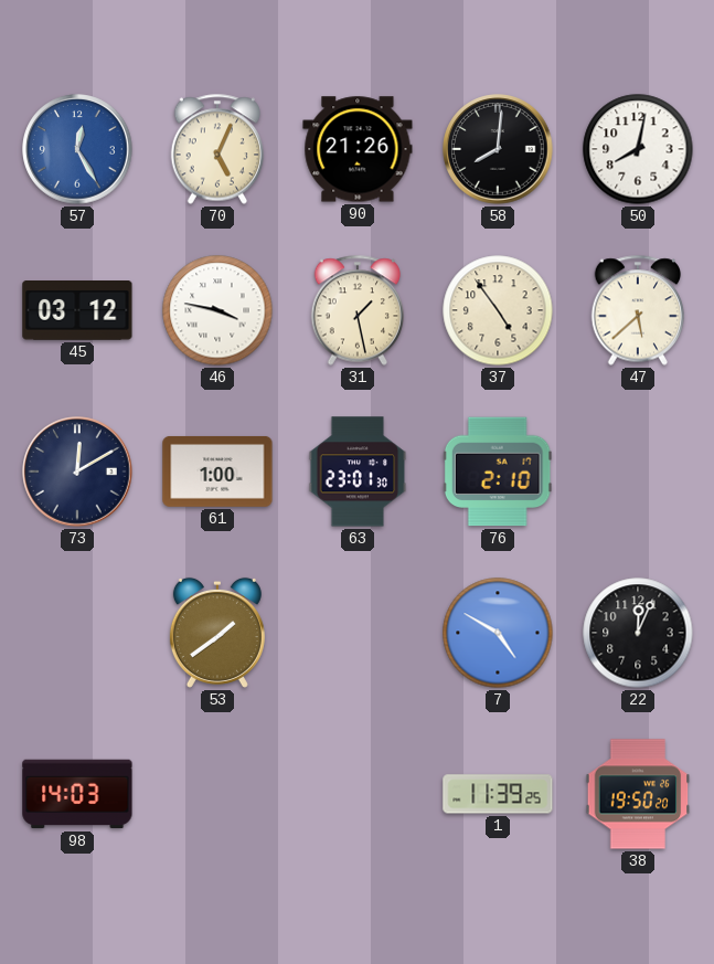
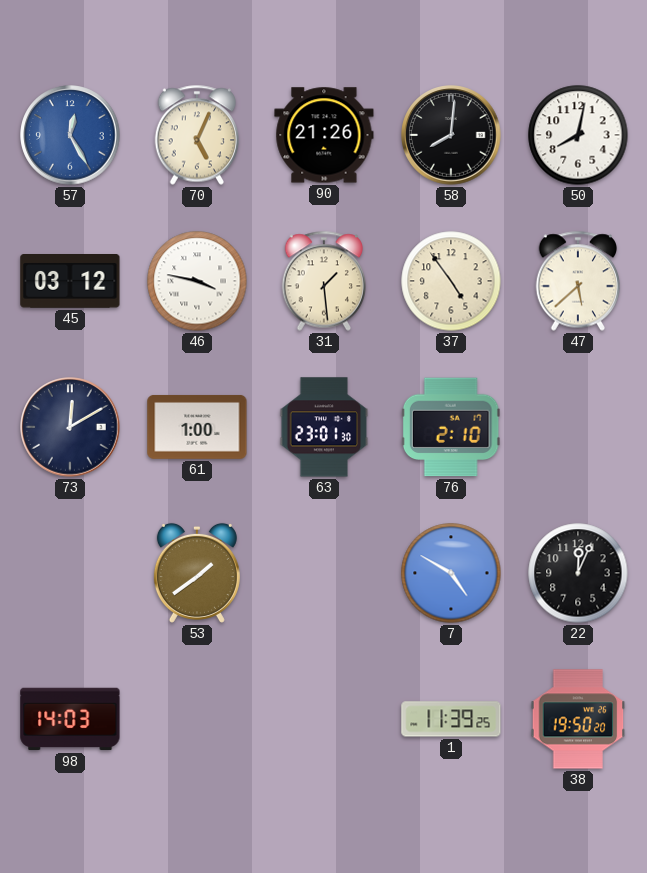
31: 1:28 -> 1:29
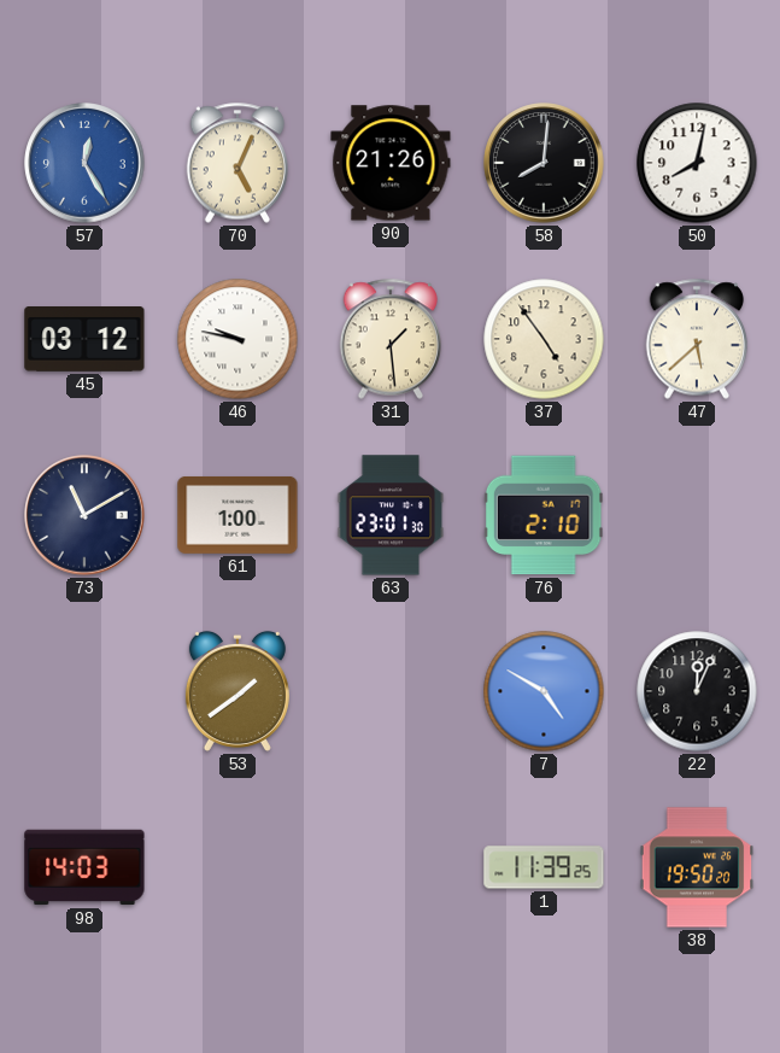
46: 3:47 -> 9:47
73: 12:10 -> 11:10
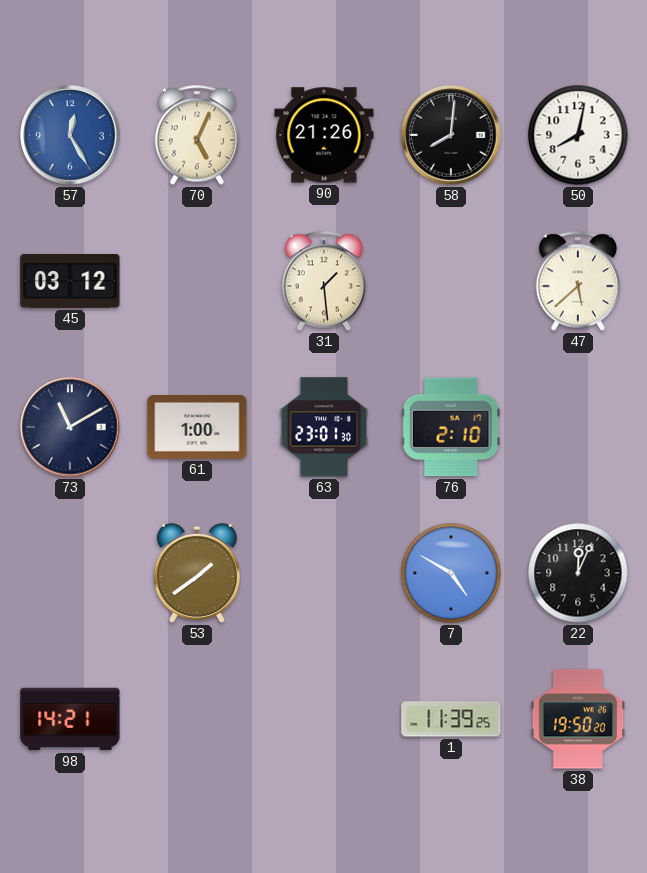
46: 9:47 -> none
37: 4:54 -> none
98: 14:03 -> 14:21
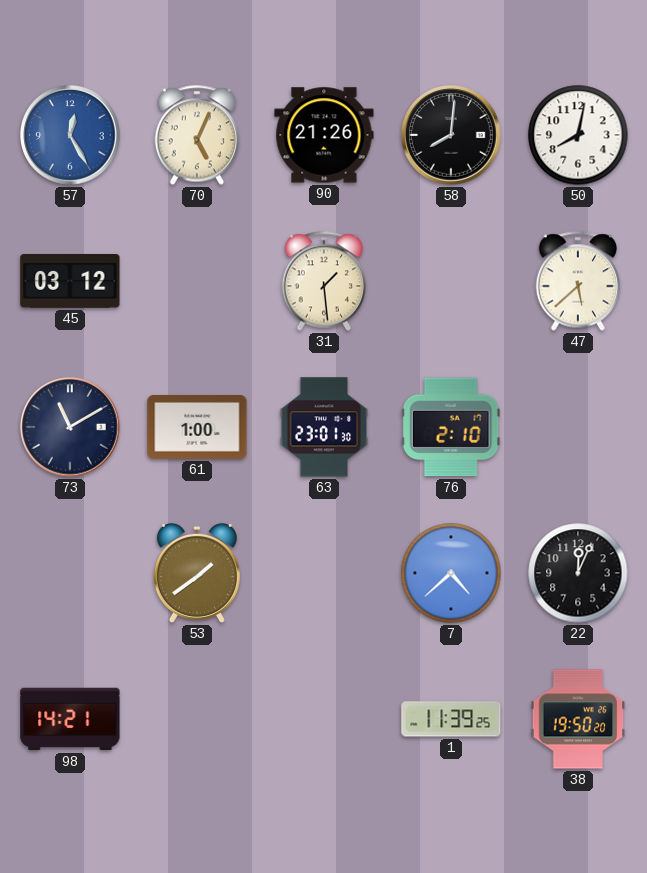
7: 4:50 -> 4:38
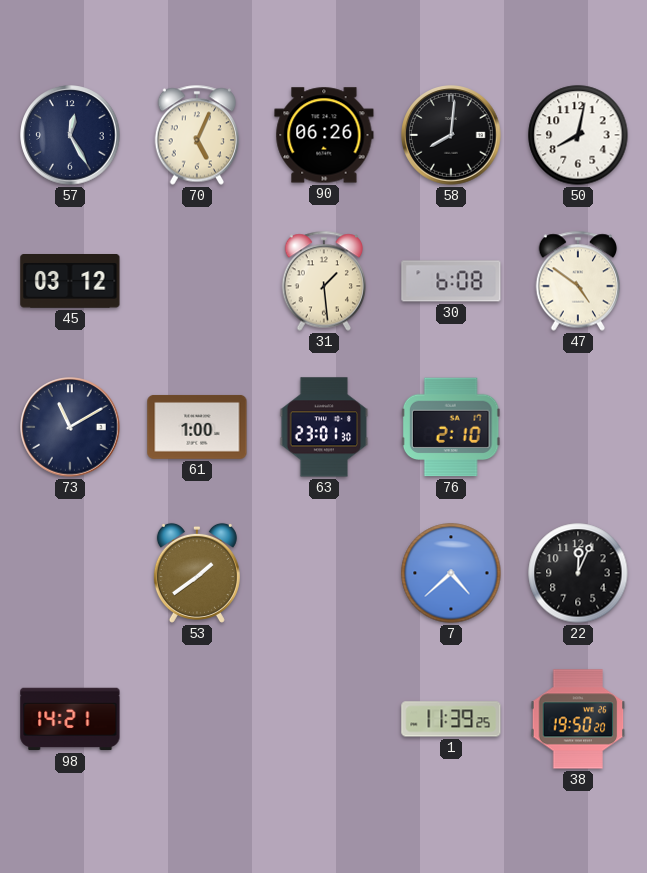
57 dial: blue -> navy
90: 21:26 -> 06:26
30: none -> 6:08
47: 5:38 -> 4:51
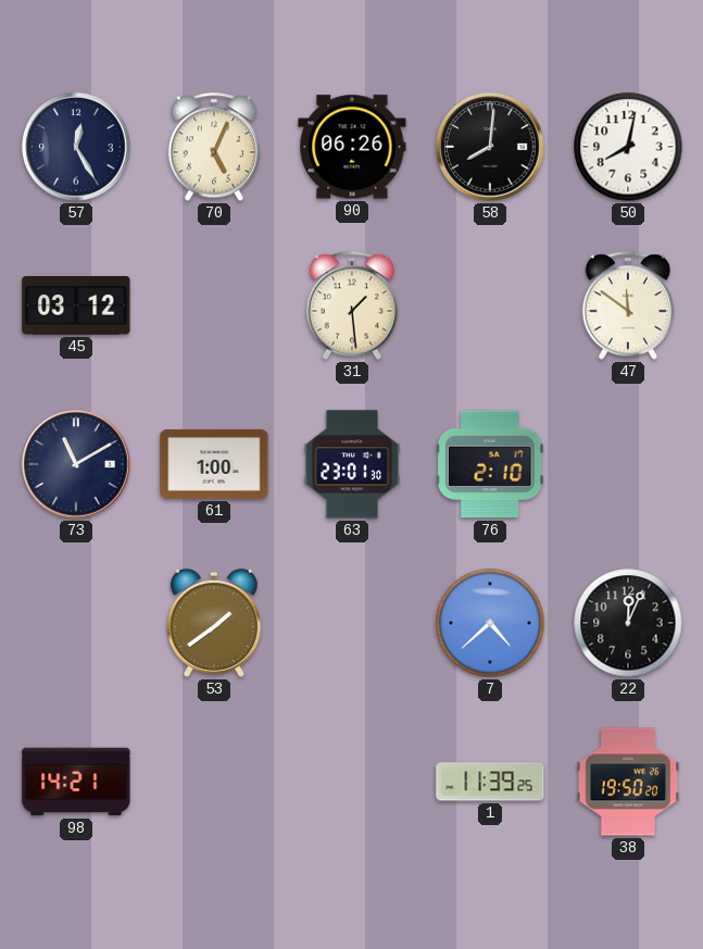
30: 6:08 -> none
47: 4:51 -> 11:51
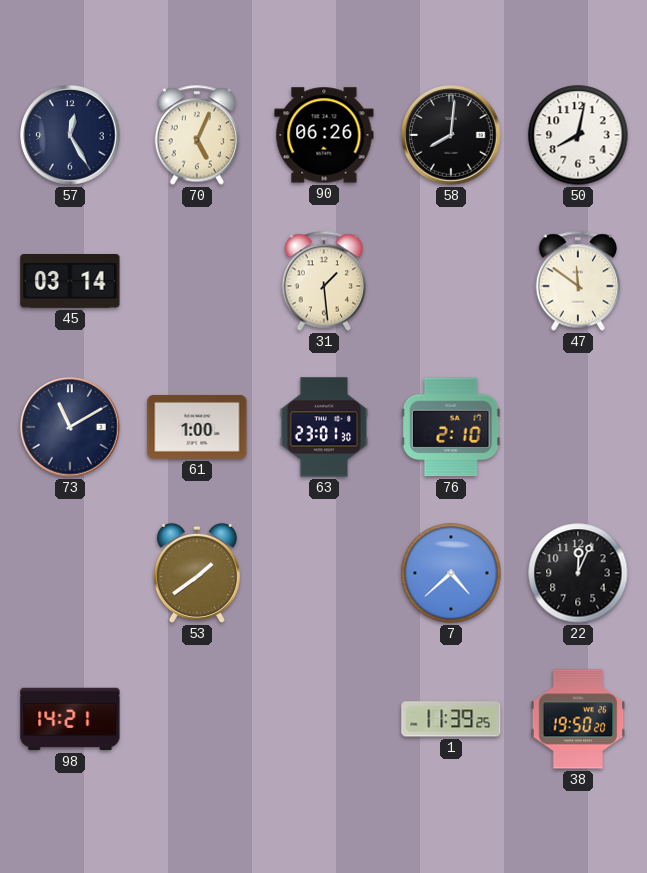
45: 03:12 -> 03:14
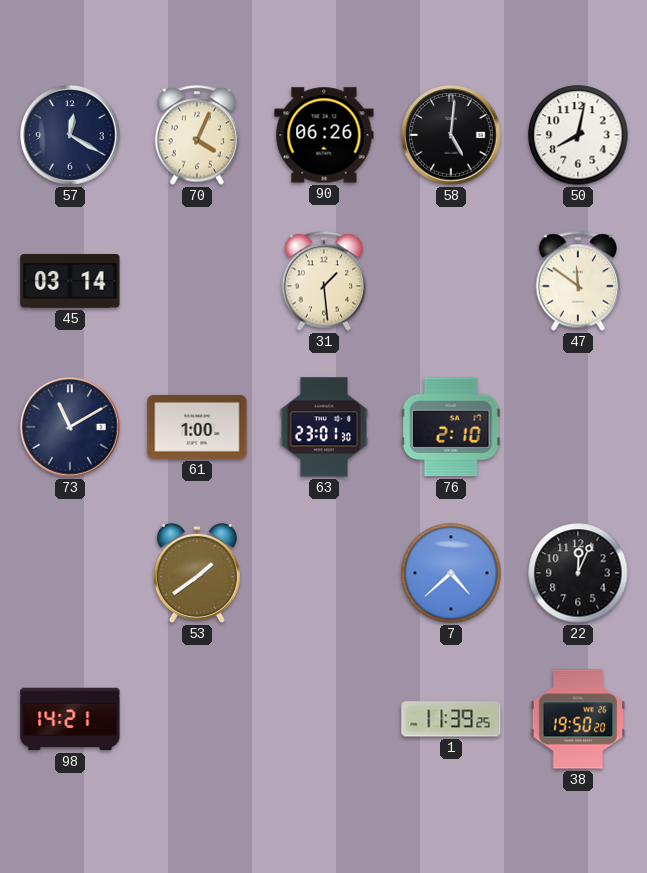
57: 12:25 -> 12:20
70: 5:04 -> 4:04
58: 8:01 -> 5:01
